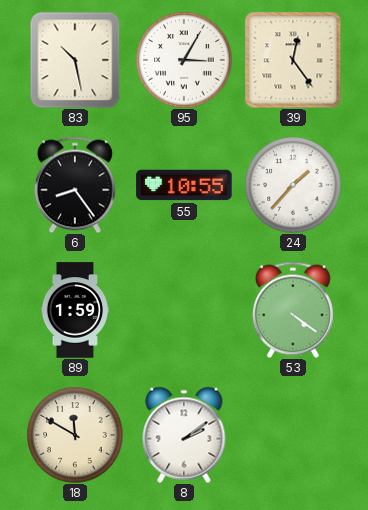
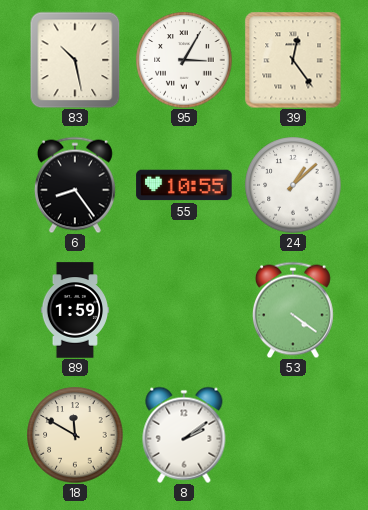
24: 1:37 -> 1:08
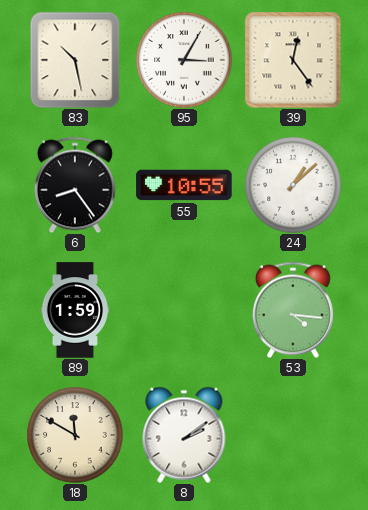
53: 4:21 -> 4:16
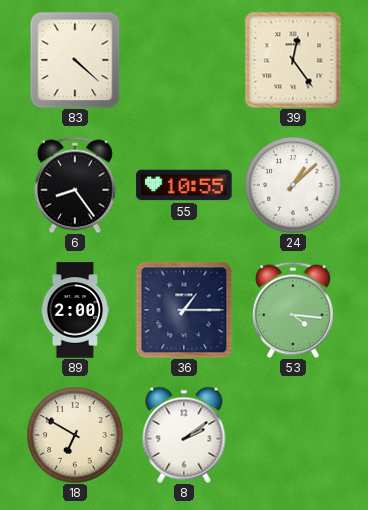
83: 10:28 -> 4:22
95: 3:05 -> none
89: 1:59 -> 2:00
36: none -> 1:15
18: 11:50 -> 6:50
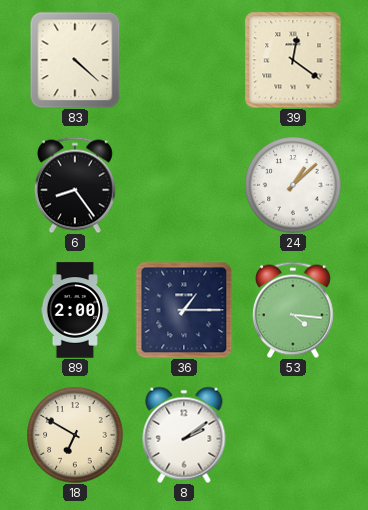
39: 12:24 -> 12:21
55: 10:55 -> none
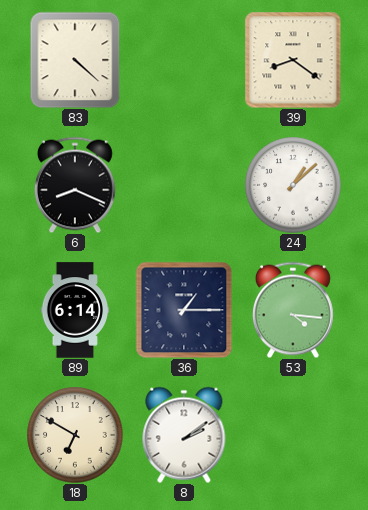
39: 12:21 -> 8:21
6: 8:24 -> 8:19
89: 2:00 -> 6:14
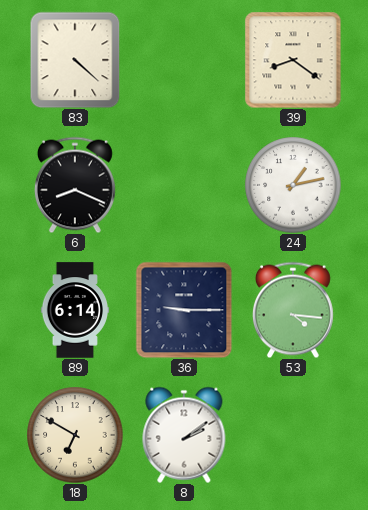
24: 1:08 -> 1:13
36: 1:15 -> 9:15
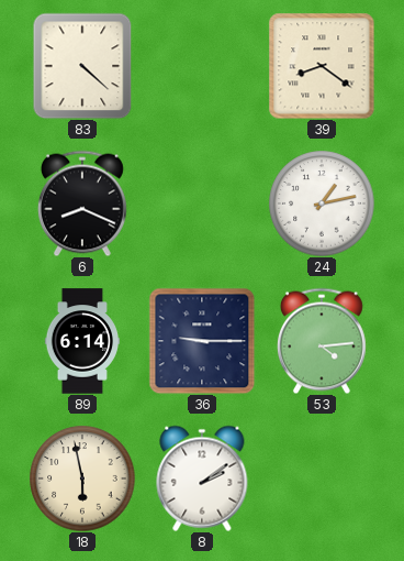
53: 4:16 -> 4:14
18: 6:50 -> 5:58
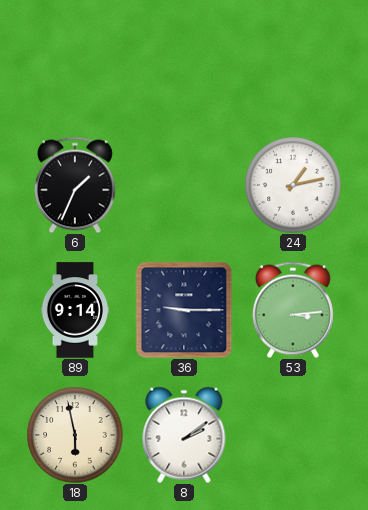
83: 4:22 -> none
39: 8:21 -> none
6: 8:19 -> 1:34
89: 6:14 -> 9:14
53: 4:14 -> 3:14
